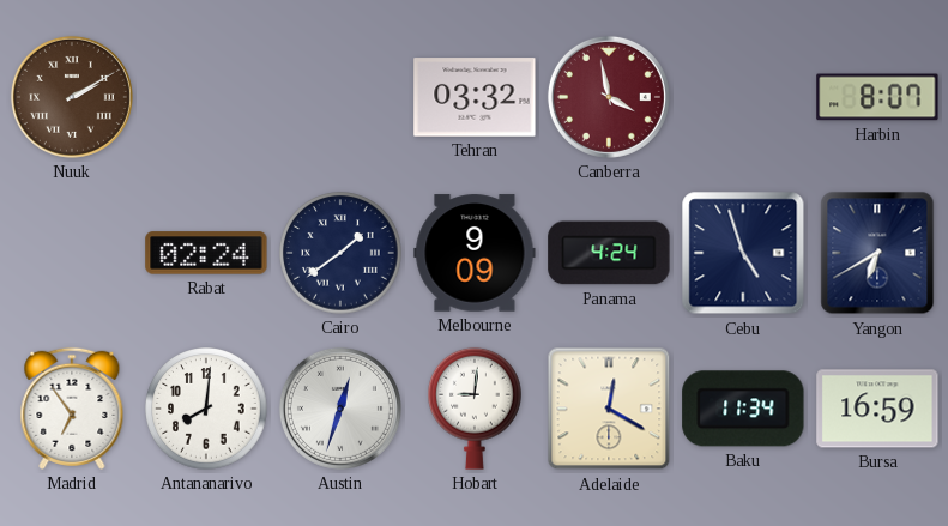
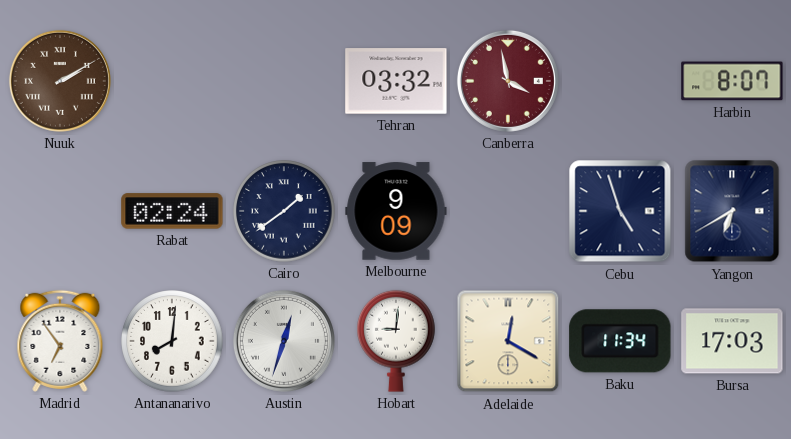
Panama: 4:24 -> none
Bursa: 16:59 -> 17:03
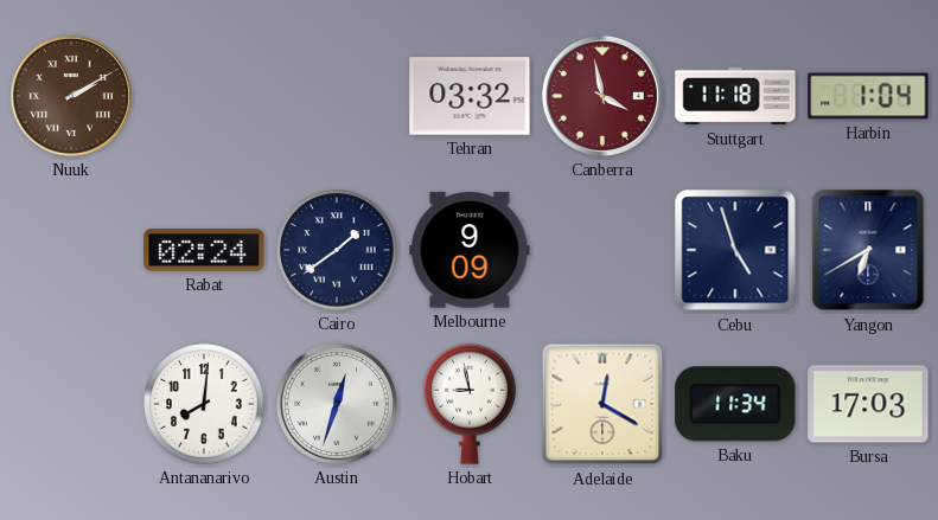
Stuttgart: none -> 11:18
Harbin: 8:07 -> 1:04
Madrid: 6:54 -> none
Hobart: 9:01 -> 8:58
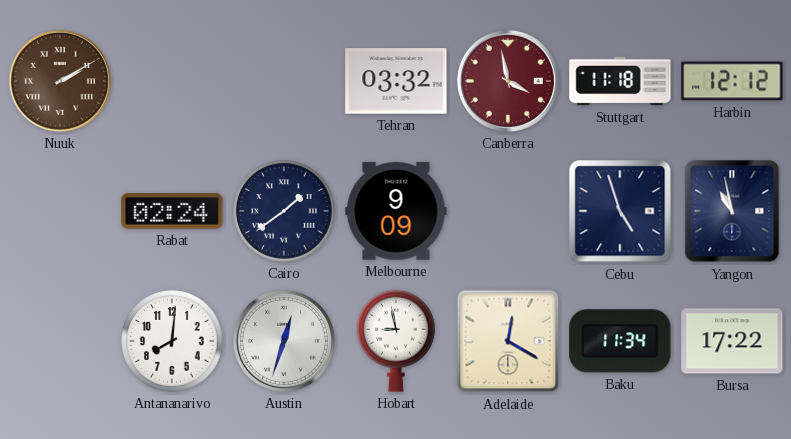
Harbin: 1:04 -> 12:12
Yangon: 6:40 -> 10:58
Bursa: 17:03 -> 17:22
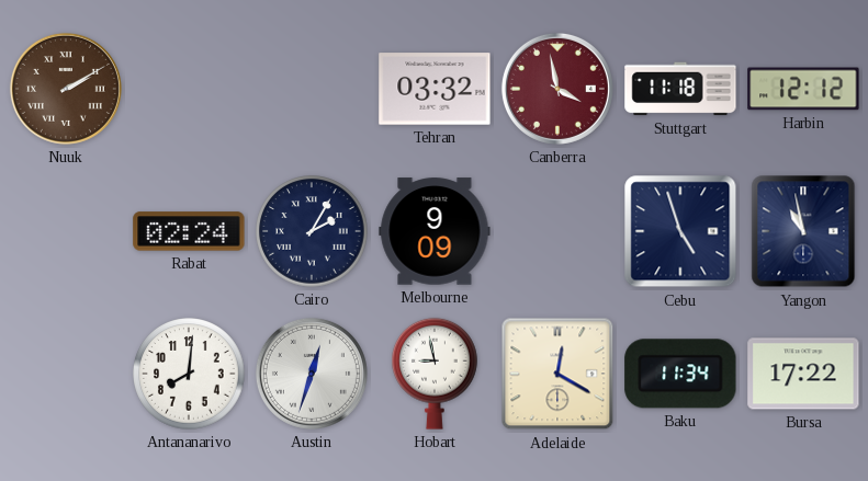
Cairo: 1:39 -> 2:05
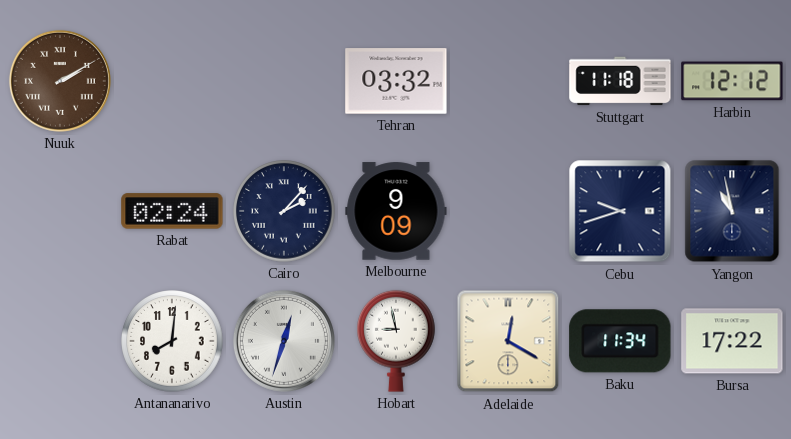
Canberra: 3:58 -> none
Cairo: 2:05 -> 2:07
Cebu: 4:57 -> 9:42
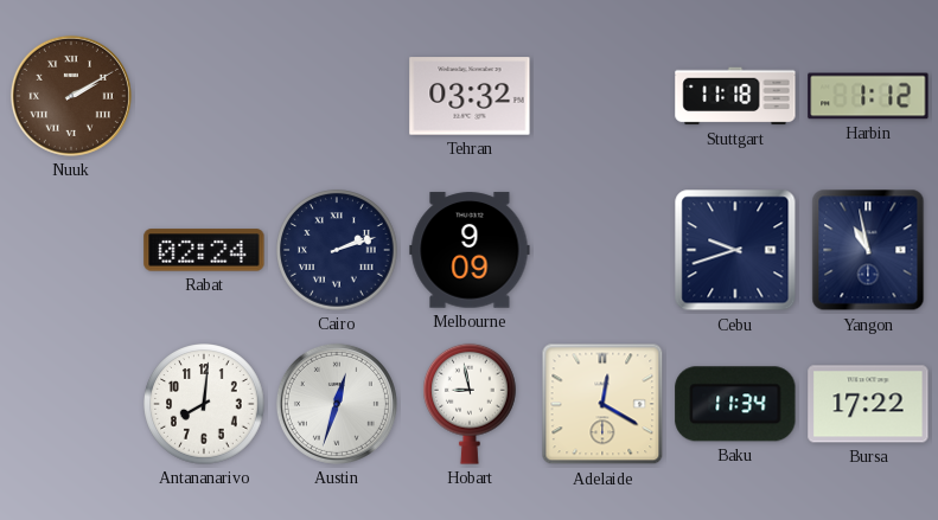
Harbin: 12:12 -> 1:12
Cairo: 2:07 -> 2:12
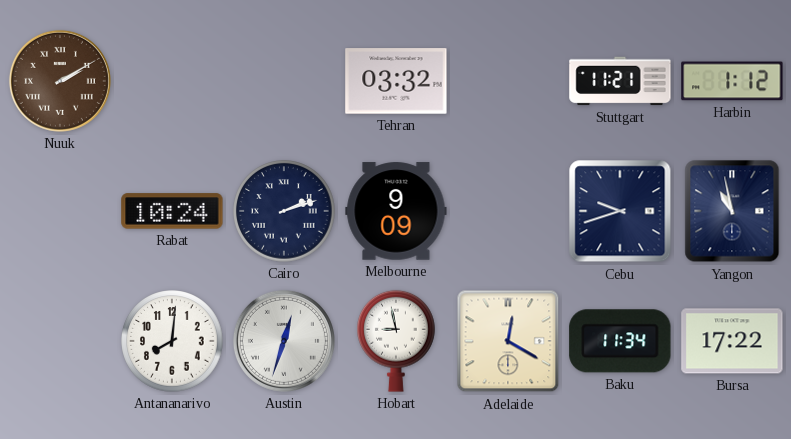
Stuttgart: 11:18 -> 11:21
Rabat: 02:24 -> 10:24
